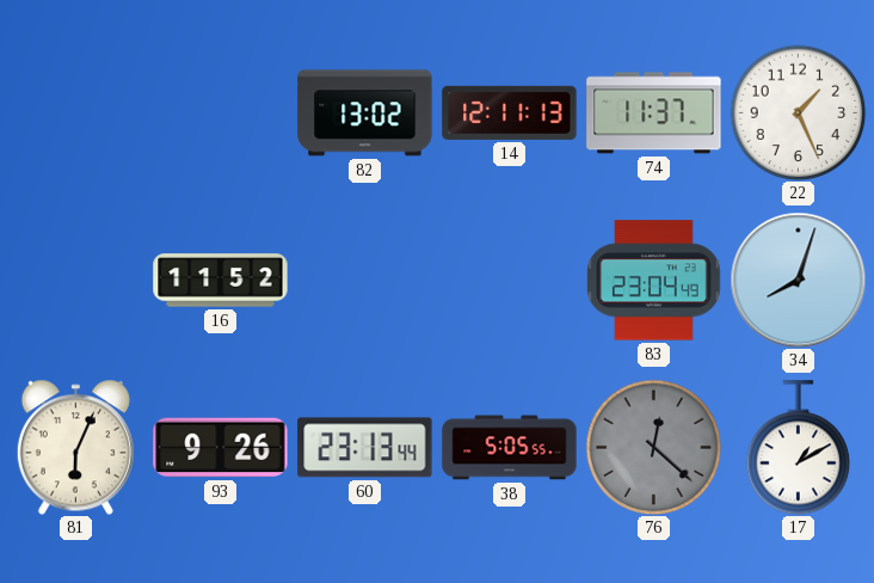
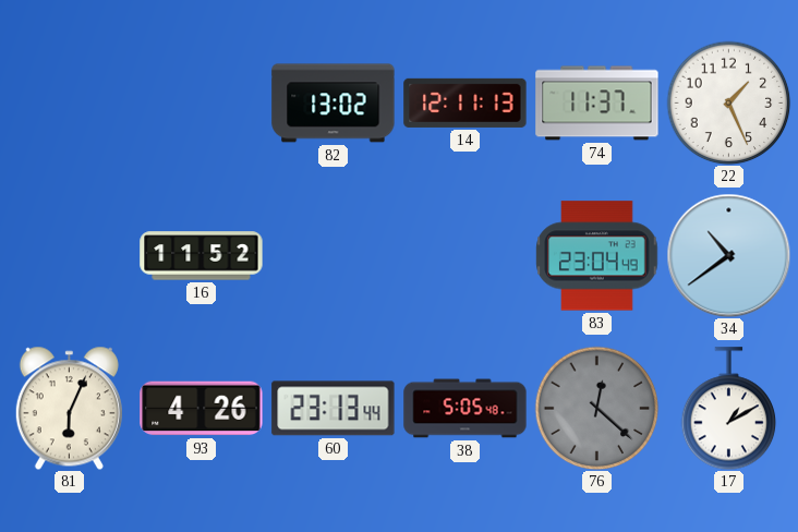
34: 8:03 -> 10:39
93: 9:26 -> 4:26
38: 5:05:55 -> 5:05:48
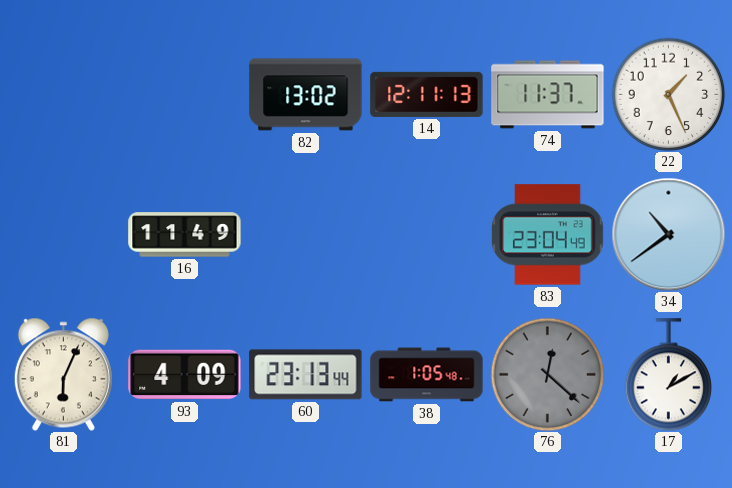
16: 11:52 -> 11:49
93: 4:26 -> 4:09
38: 5:05 -> 1:05
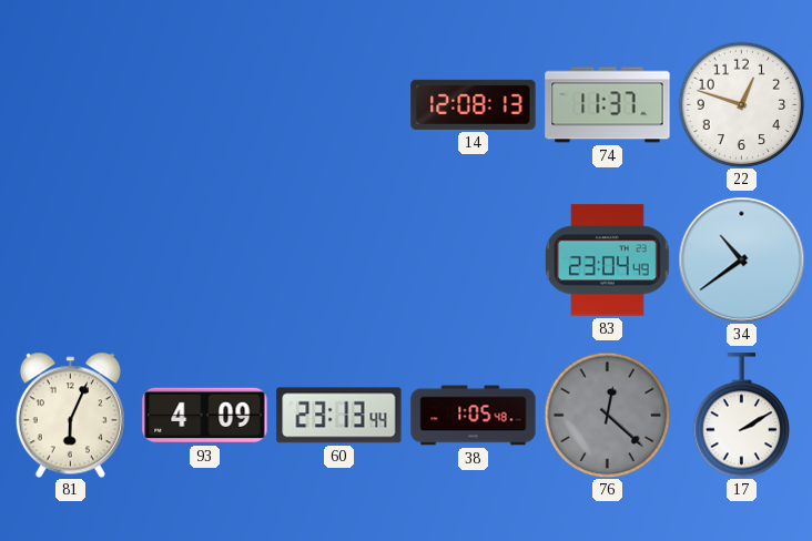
82: 13:02 -> none
14: 12:11 -> 12:08
22: 1:26 -> 12:48
16: 11:49 -> none
17: 1:10 -> 2:10
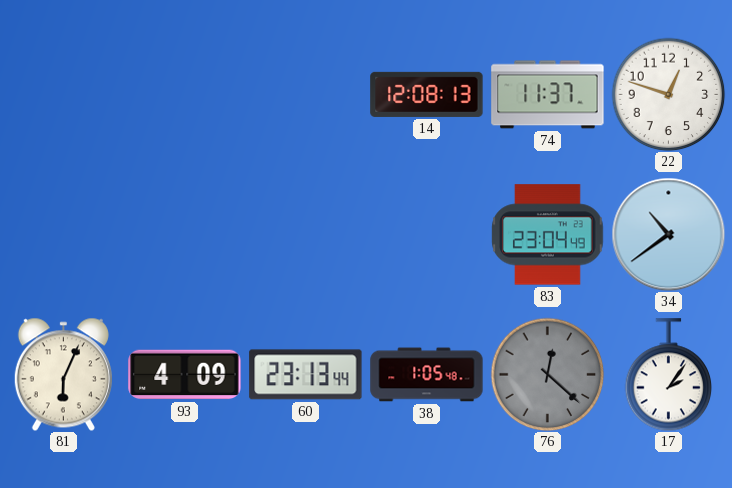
17: 2:10 -> 2:06
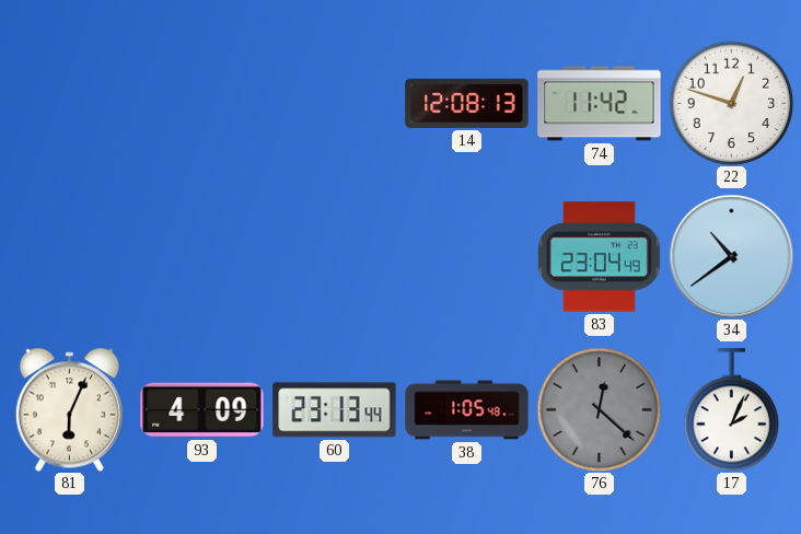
74: 11:37 -> 11:42
17: 2:06 -> 2:04
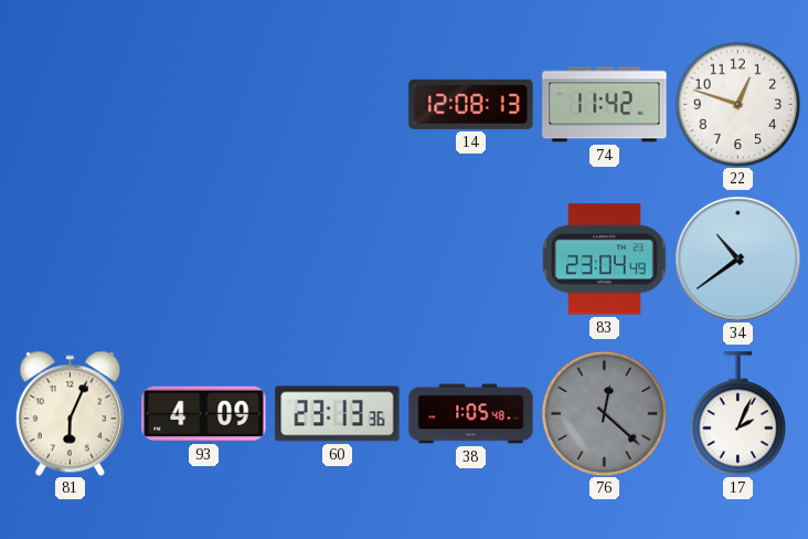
60: 23:13:44 -> 23:13:36
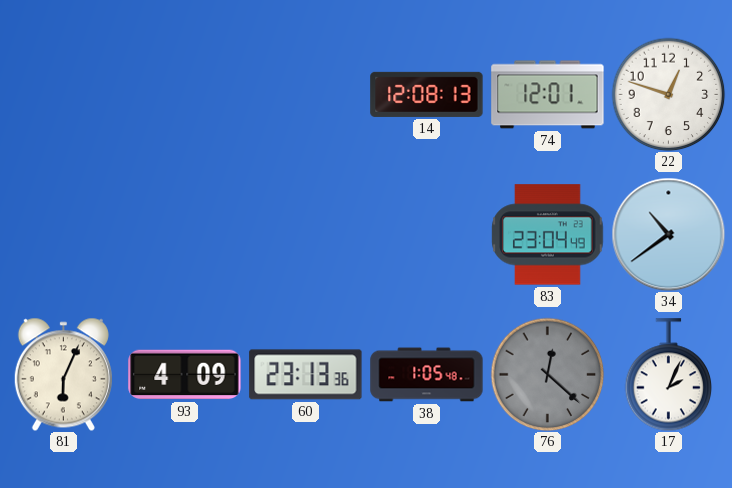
74: 11:42 -> 12:01
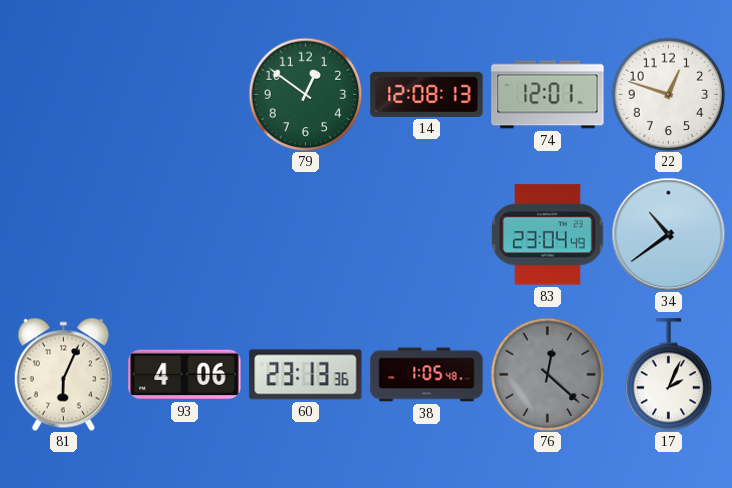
79: none -> 12:51
93: 4:09 -> 4:06
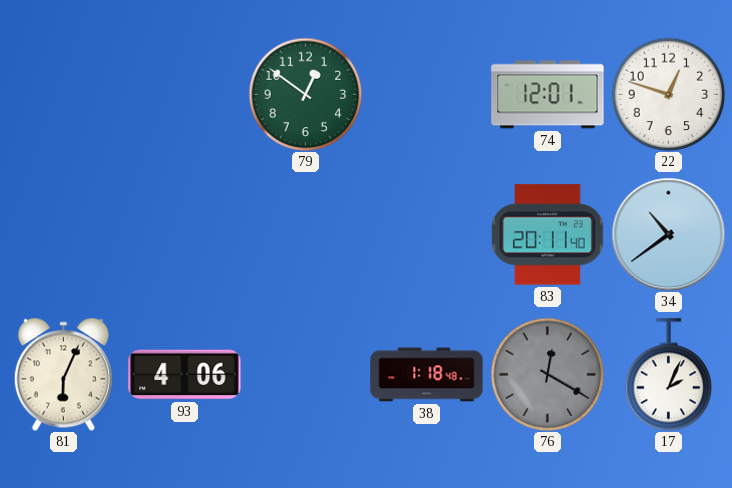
14: 12:08 -> none
83: 23:04 -> 20:11
60: 23:13 -> none
38: 1:05 -> 1:18
76: 12:22 -> 12:20
